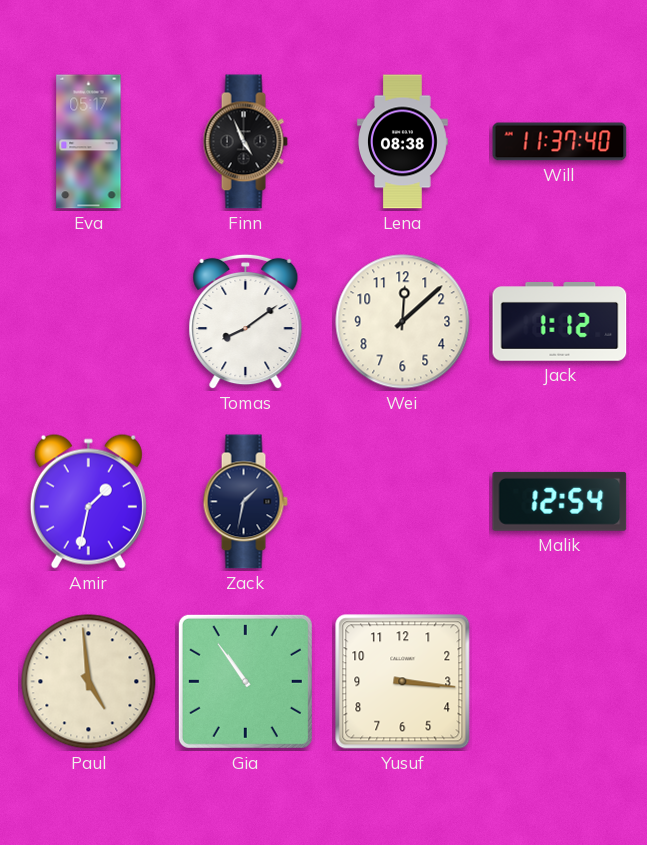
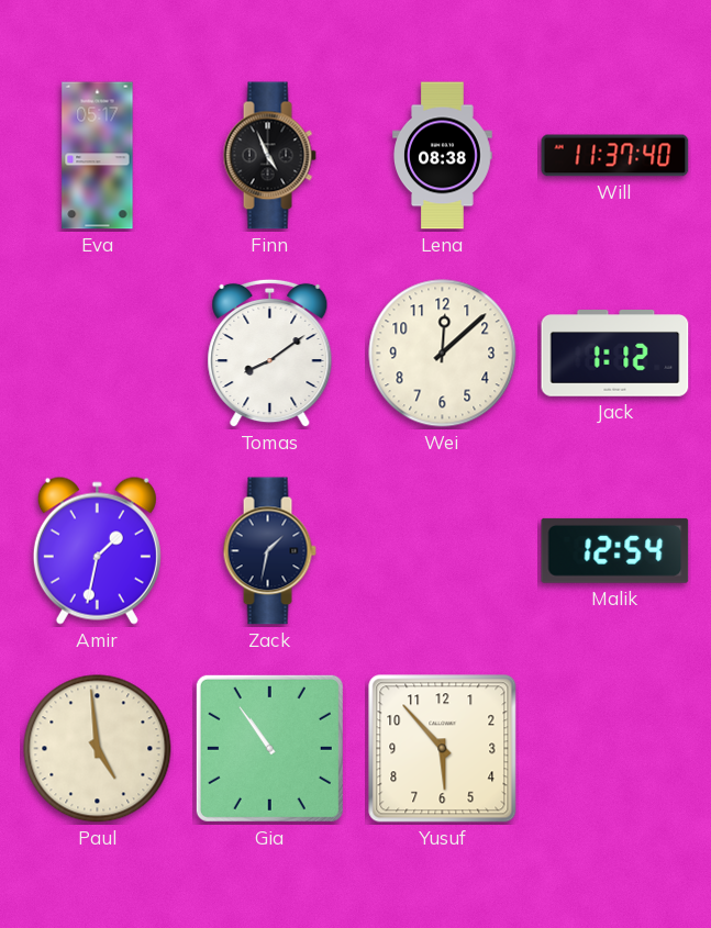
Yusuf: 3:16 -> 5:53
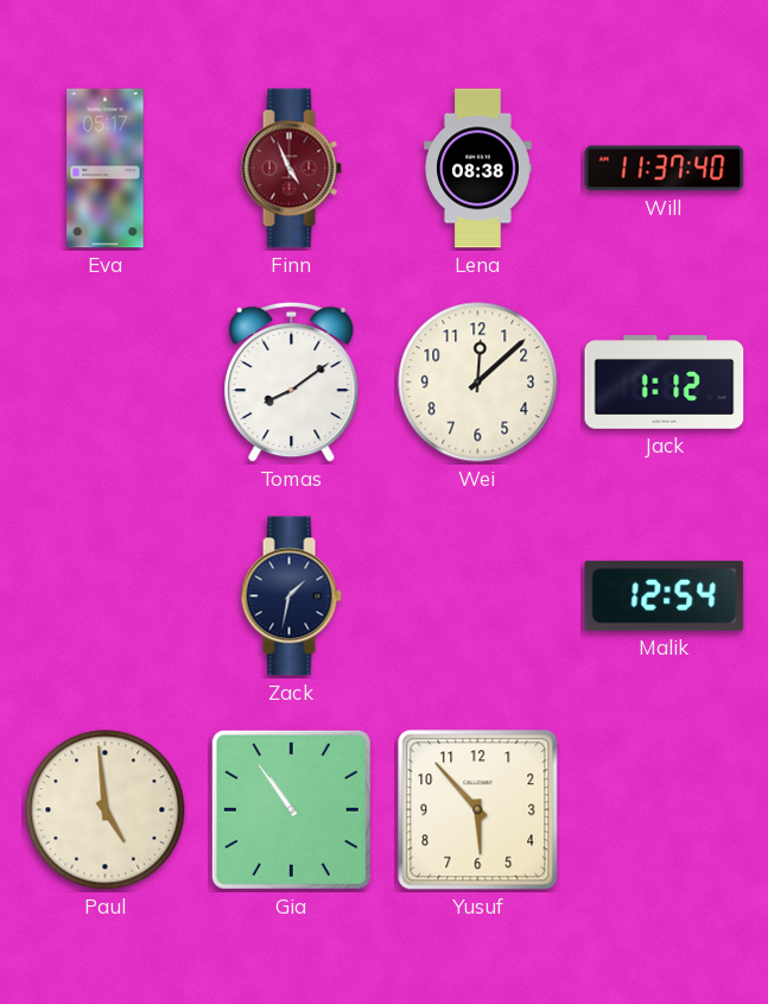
Finn dial: black -> burgundy
Amir: 1:32 -> none
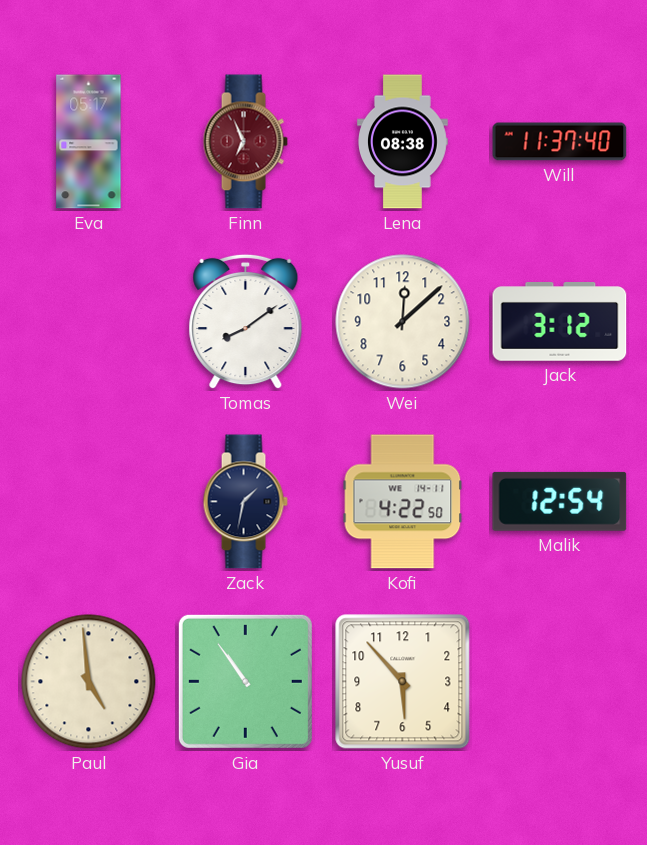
Finn: 4:56 -> 6:56
Jack: 1:12 -> 3:12
Kofi: none -> 4:22
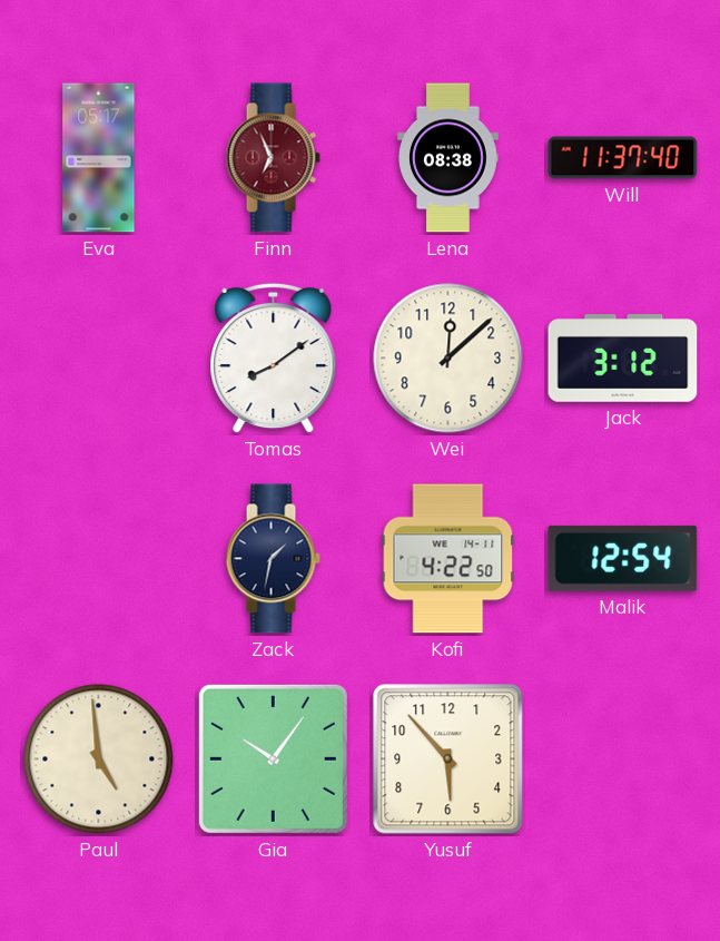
Gia: 10:54 -> 10:06
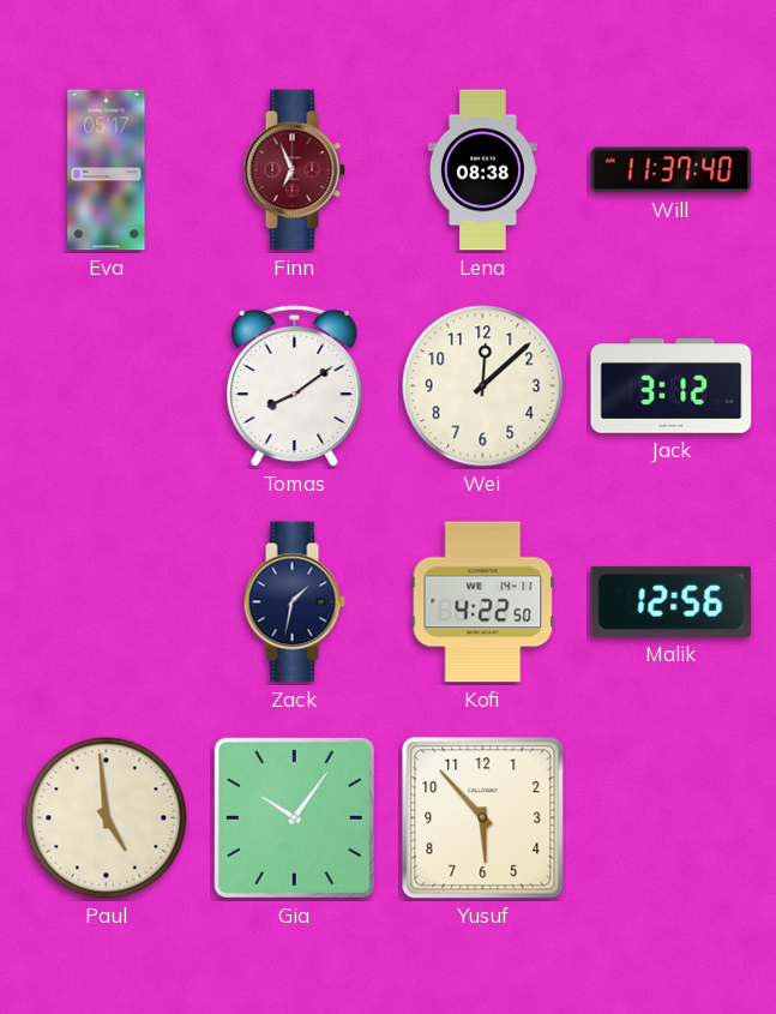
Malik: 12:54 -> 12:56
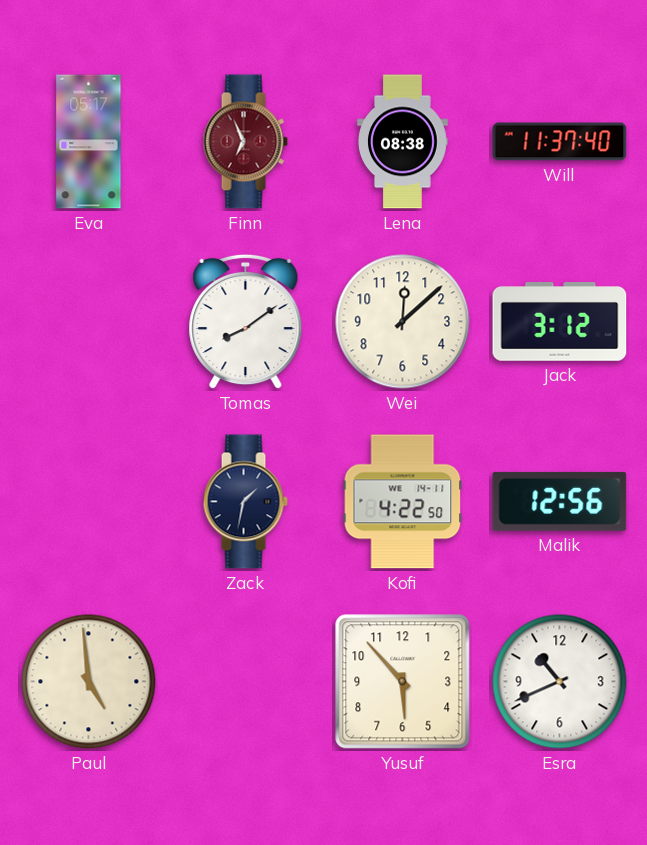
Gia: 10:06 -> none
Esra: none -> 10:41
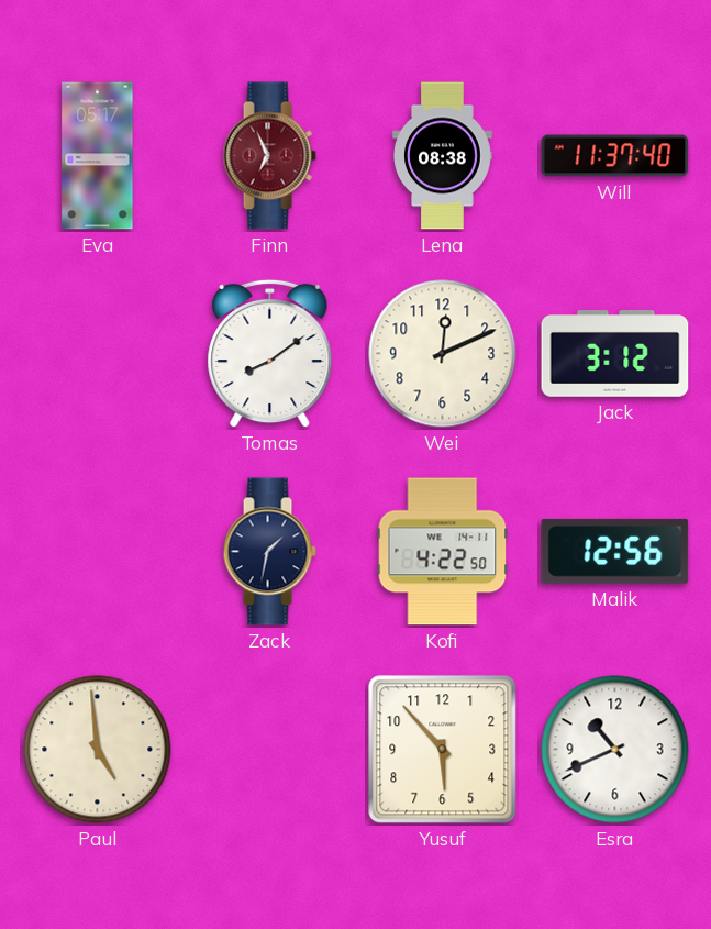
Wei: 12:08 -> 12:11
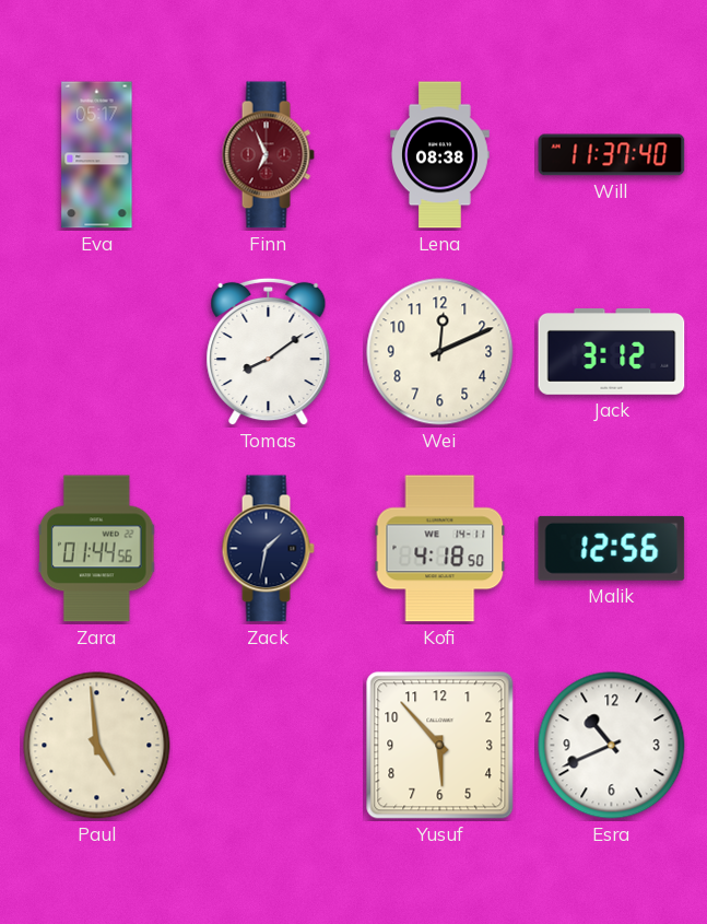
Zara: none -> 01:44
Kofi: 4:22 -> 4:18
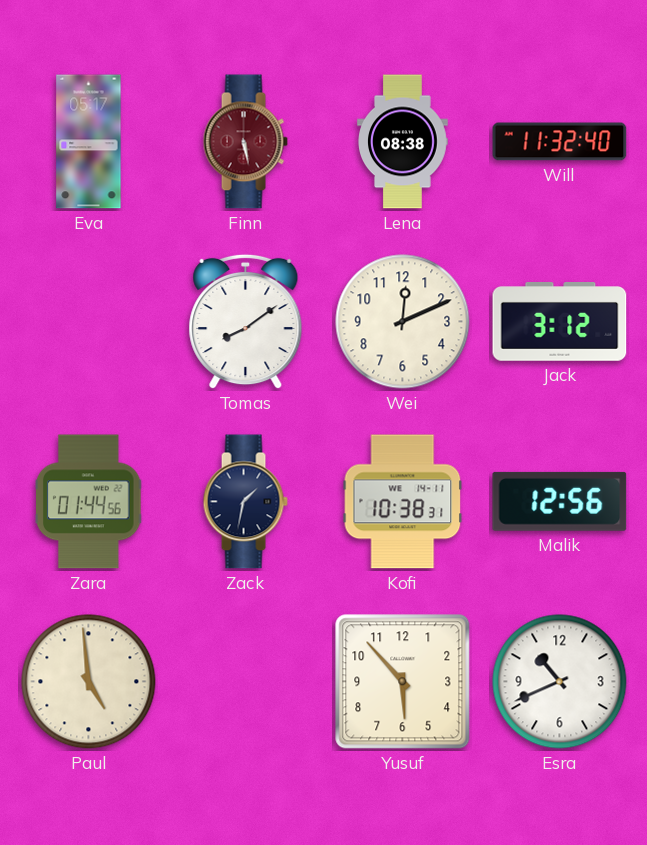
Finn: 6:56 -> 5:28
Will: 11:37 -> 11:32
Kofi: 4:18 -> 10:38
